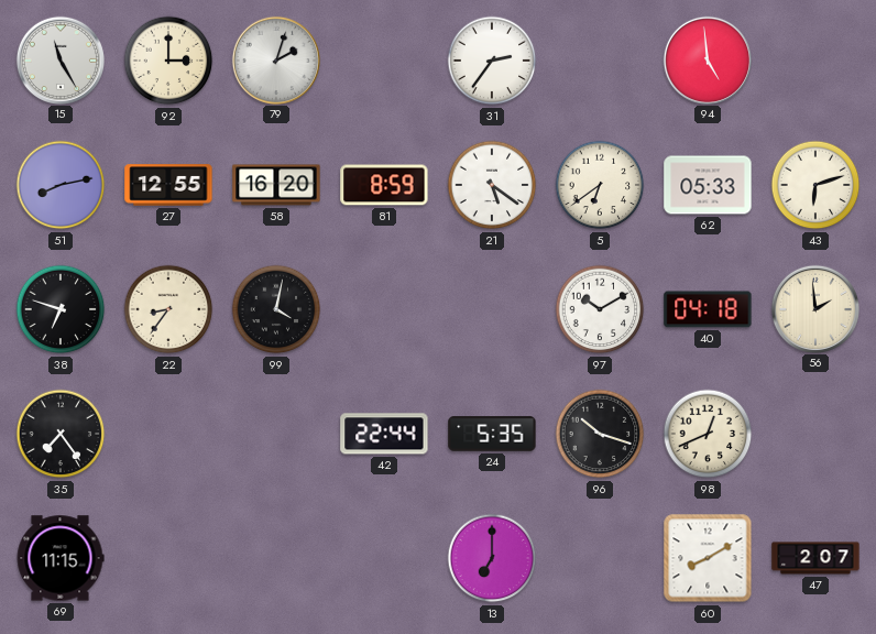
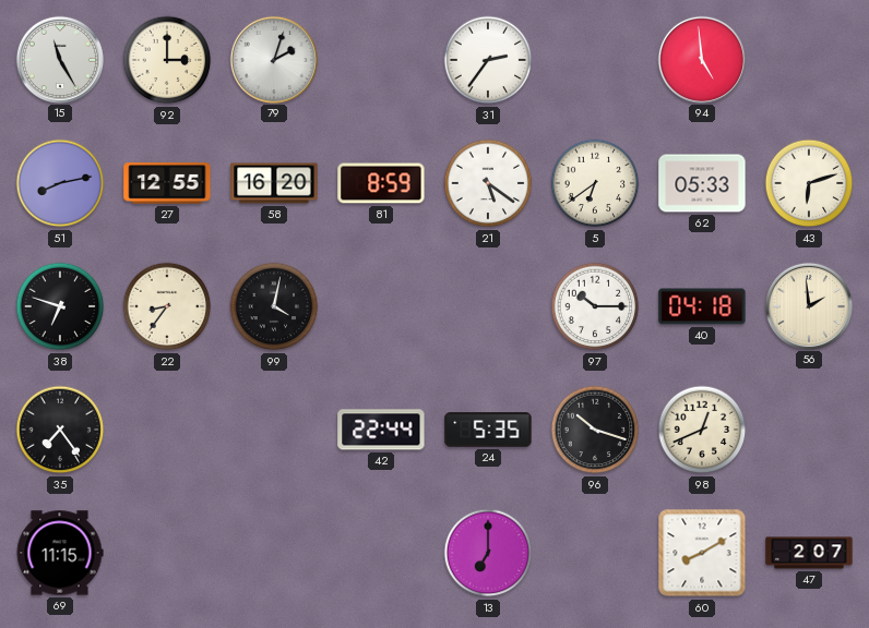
97: 10:10 -> 10:15
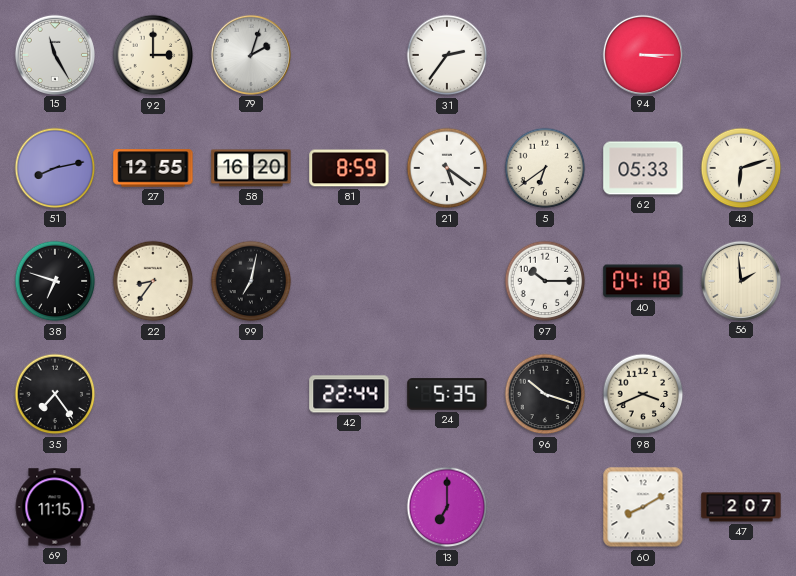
94: 4:59 -> 3:15
99: 4:02 -> 7:02
98: 12:41 -> 3:41
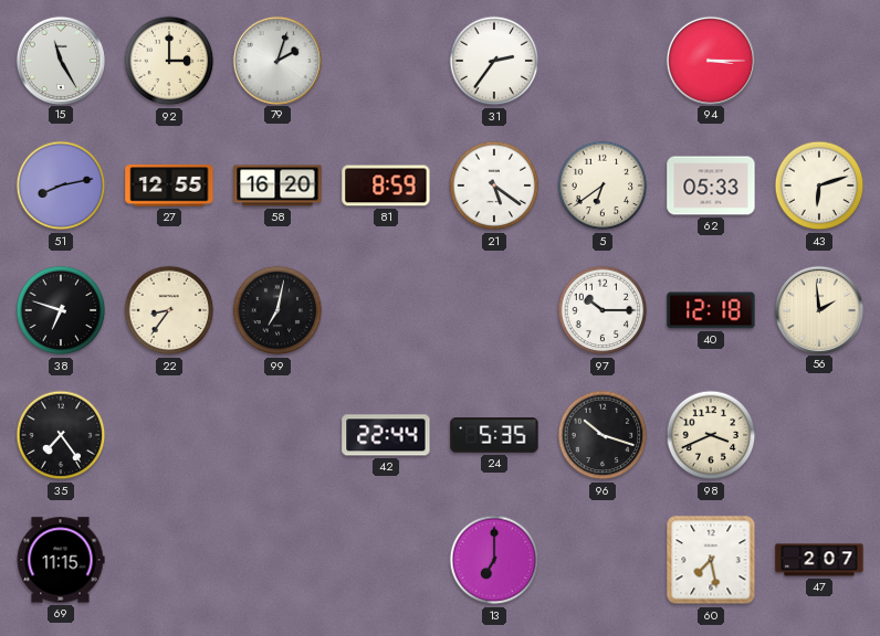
40: 04:18 -> 12:18
60: 8:10 -> 7:28
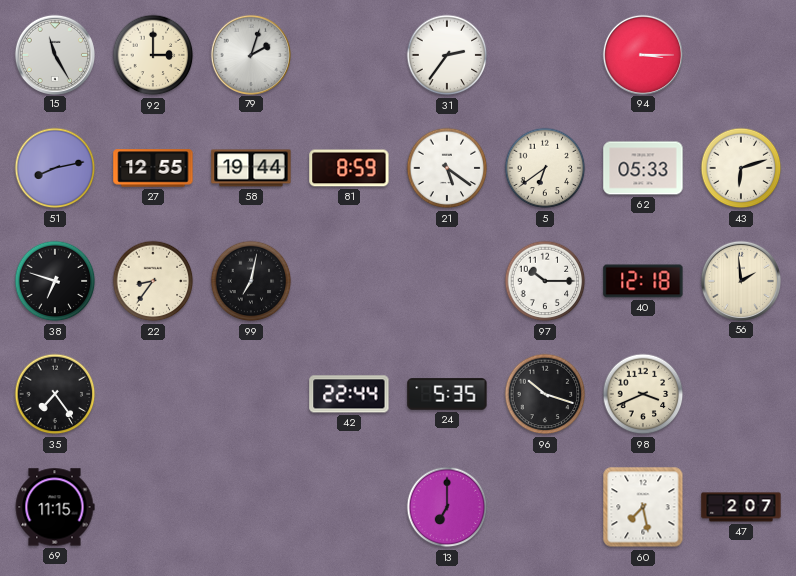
58: 16:20 -> 19:44
